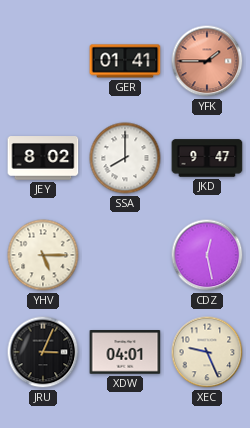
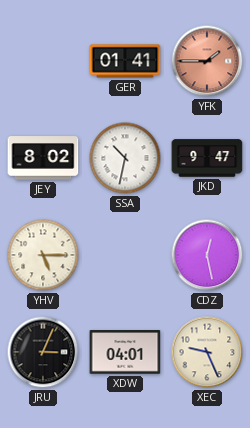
SSA: 8:00 -> 10:32
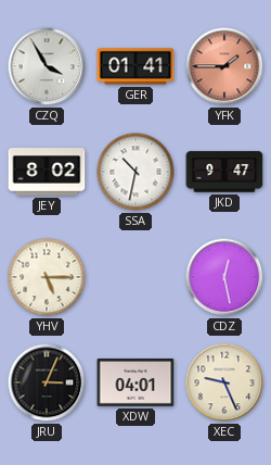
CZQ: none -> 3:55
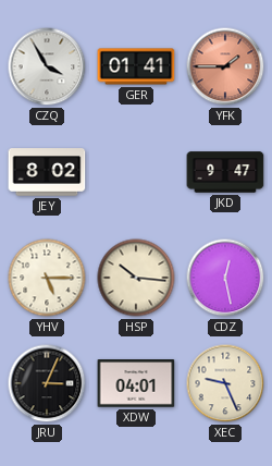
SSA: 10:32 -> none
HSP: none -> 10:16
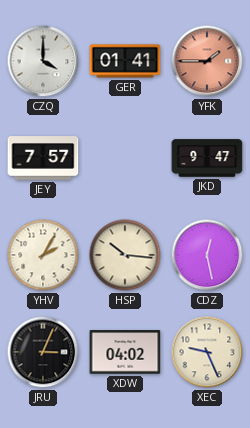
CZQ: 3:55 -> 4:00
JEY: 8:02 -> 7:57
YHV: 5:15 -> 2:05
XDW: 04:01 -> 04:02
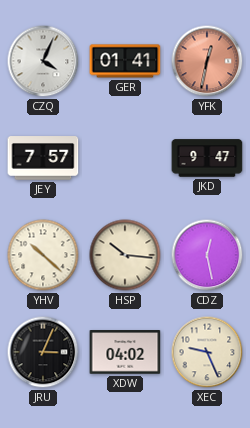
CZQ: 4:00 -> 4:04
YFK: 1:45 -> 12:32
YHV: 2:05 -> 10:22
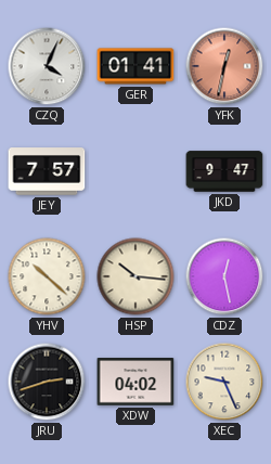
JRU: 3:04 -> 2:42
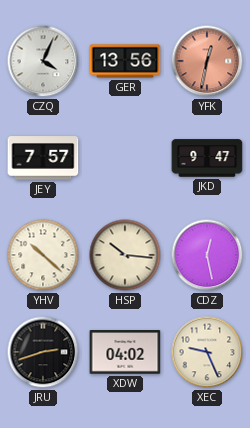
GER: 01:41 -> 13:56
